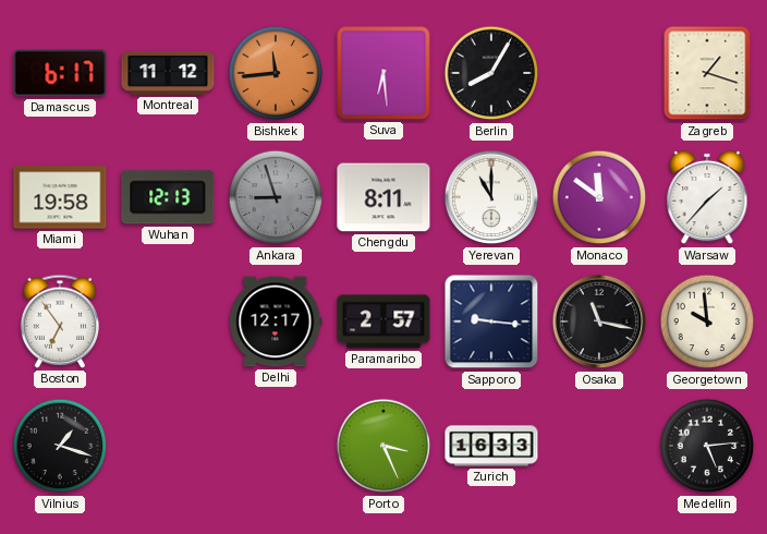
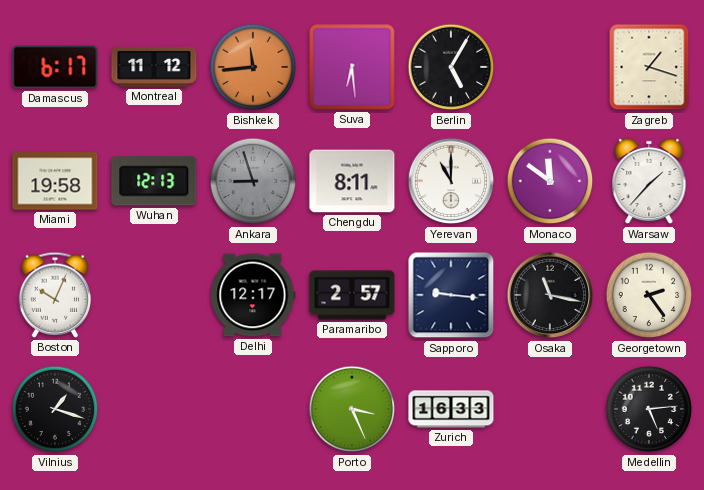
Berlin: 8:05 -> 5:05
Boston: 6:54 -> 10:04
Georgetown: 9:59 -> 2:24
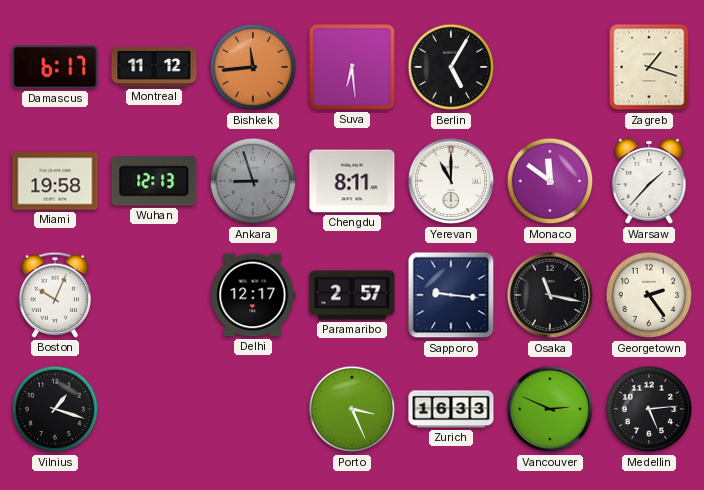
Vancouver: none -> 2:49
